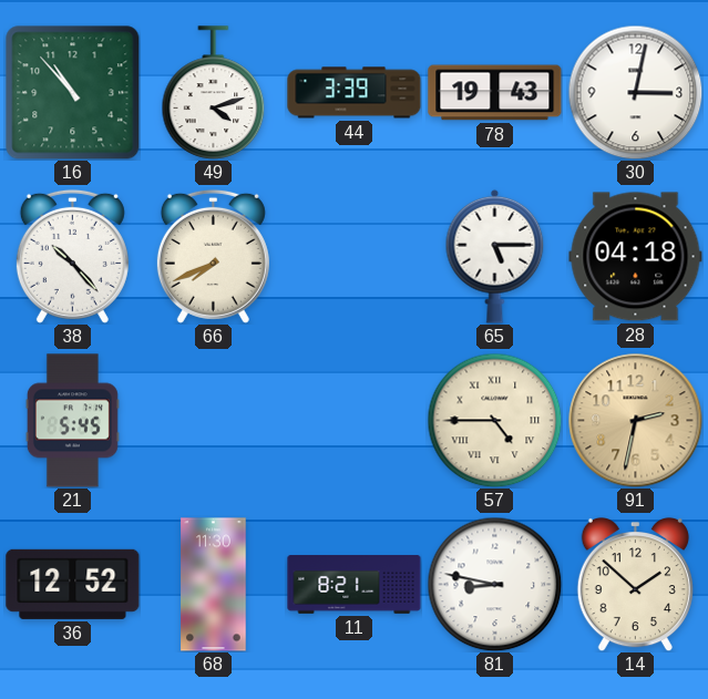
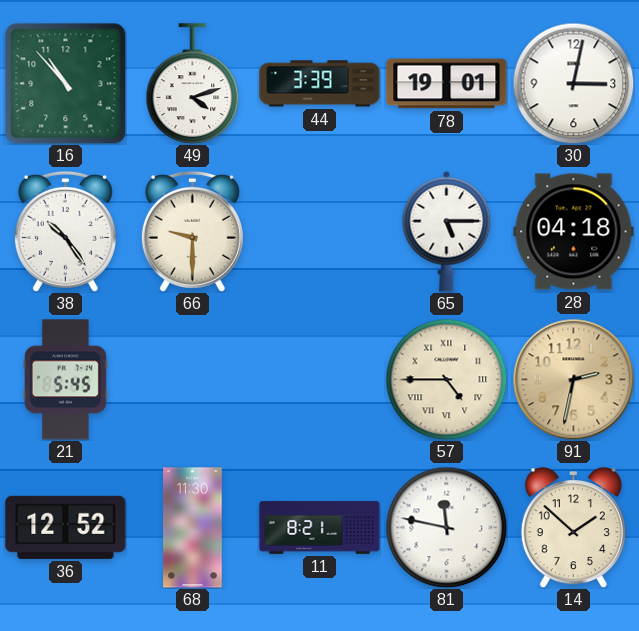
78: 19:43 -> 19:01
38: 10:23 -> 10:24
66: 7:41 -> 9:30
81: 8:47 -> 11:47
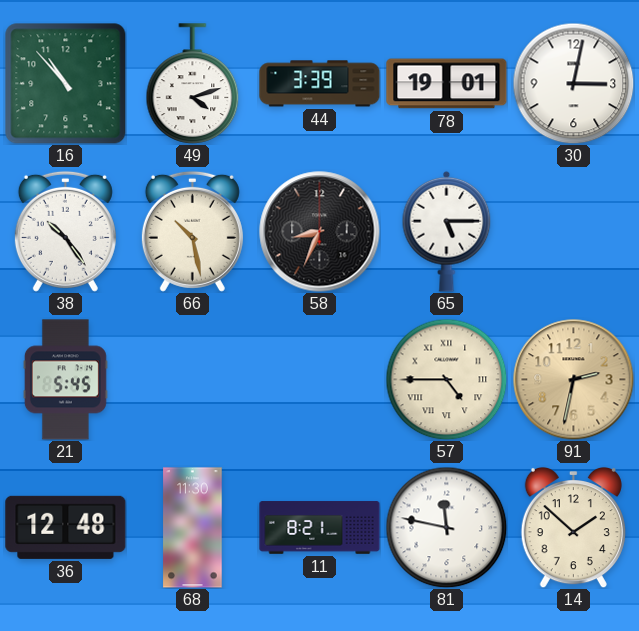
66: 9:30 -> 10:28
58: none -> 8:34
28: 04:18 -> none
36: 12:52 -> 12:48
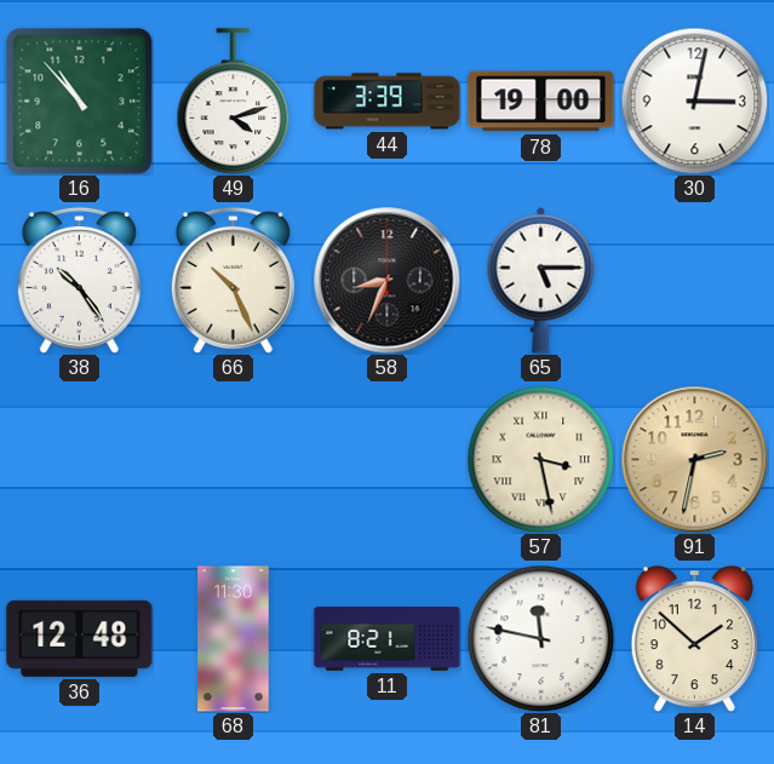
78: 19:01 -> 19:00
66: 10:28 -> 10:26
21: 5:45 -> none
57: 4:45 -> 3:28
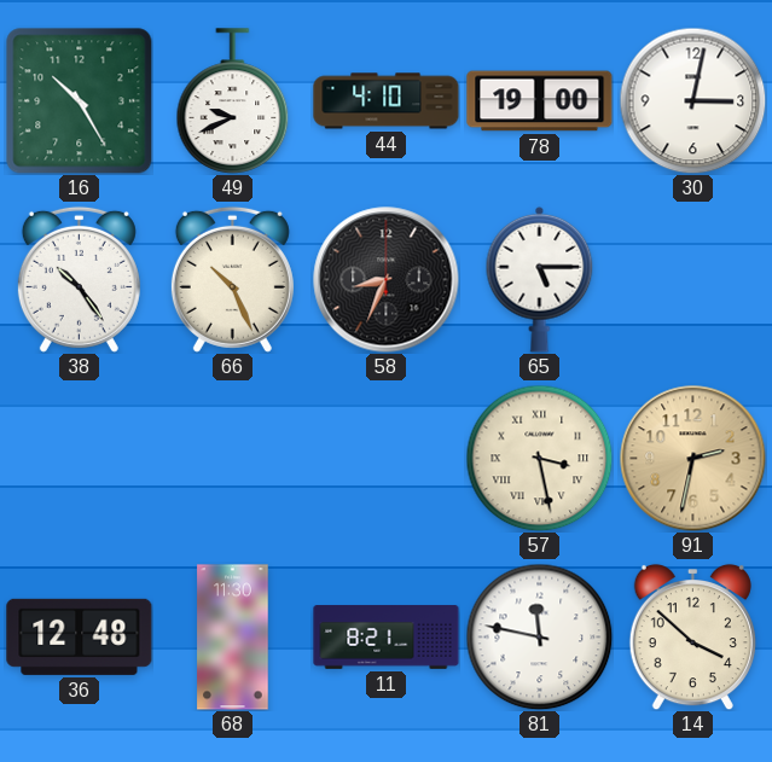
16: 10:53 -> 10:25
49: 4:12 -> 9:41
44: 3:39 -> 4:10
14: 1:52 -> 3:52
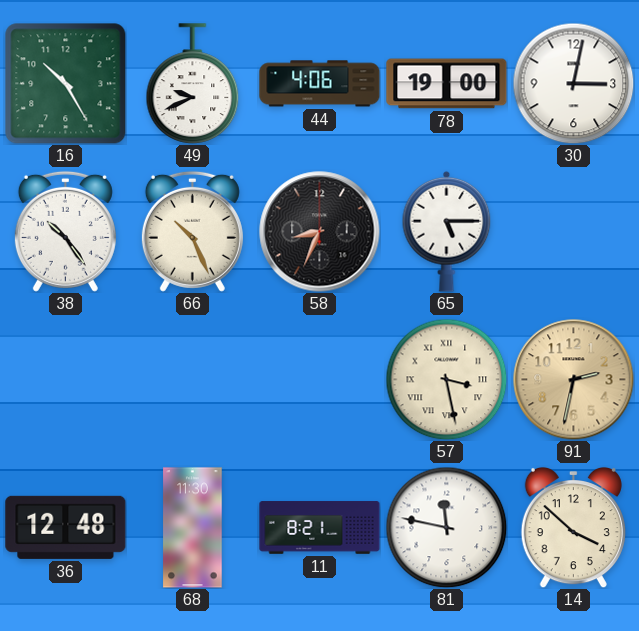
44: 4:10 -> 4:06
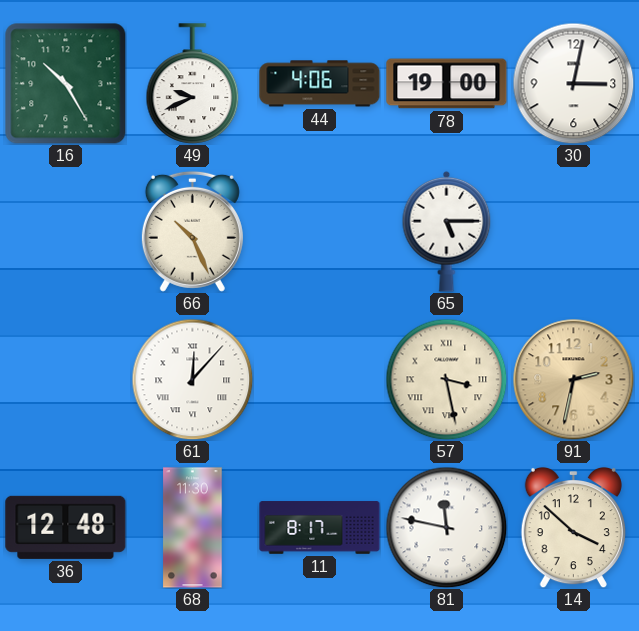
38: 10:24 -> none
58: 8:34 -> none
61: none -> 12:07
11: 8:21 -> 8:17
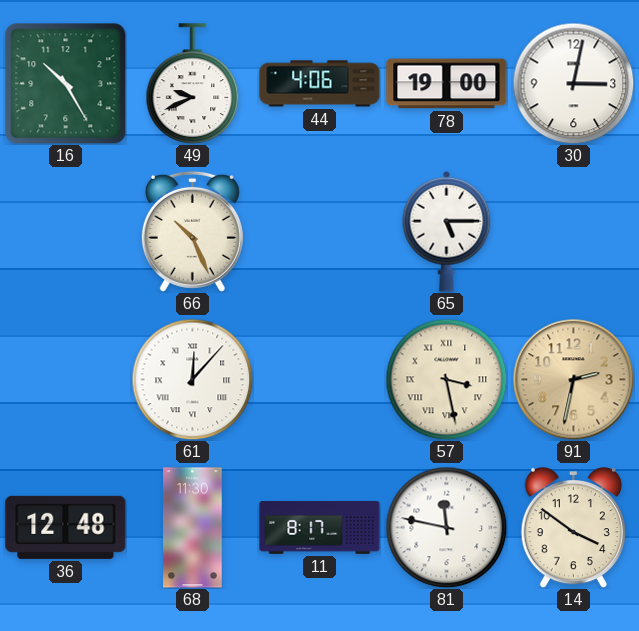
14: 3:52 -> 3:51
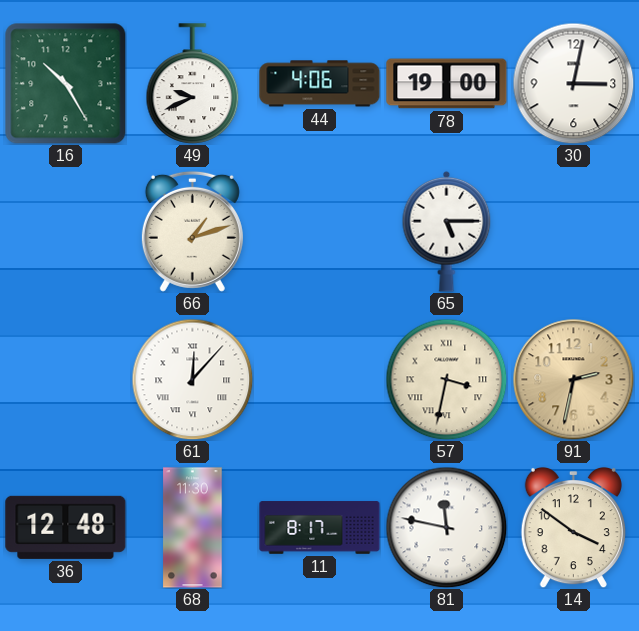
66: 10:26 -> 1:12
57: 3:28 -> 3:32
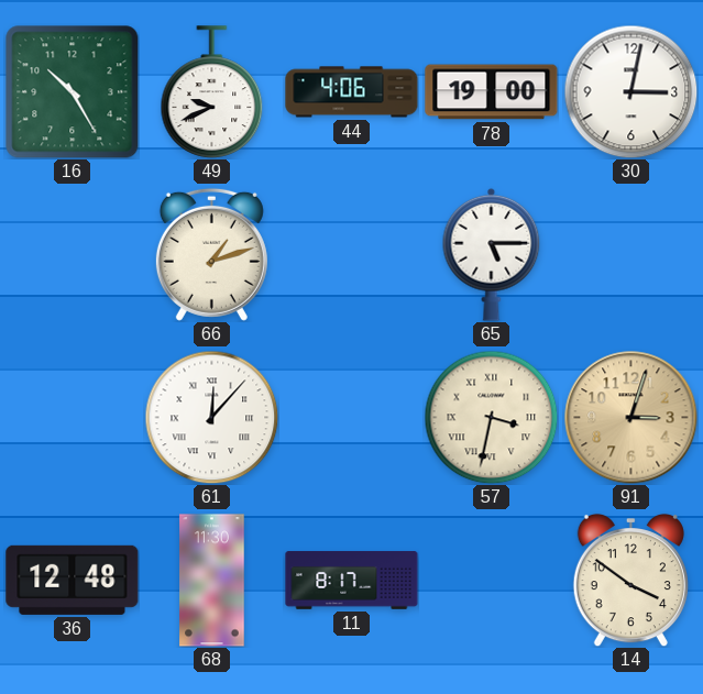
91: 2:32 -> 3:03
81: 11:47 -> none
